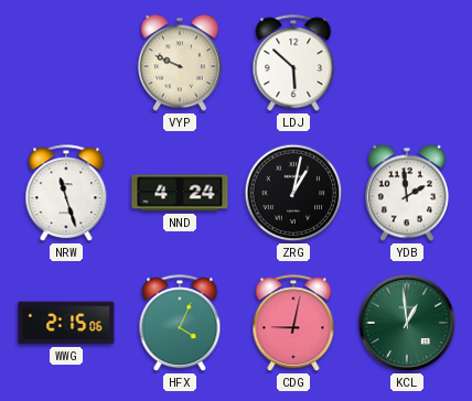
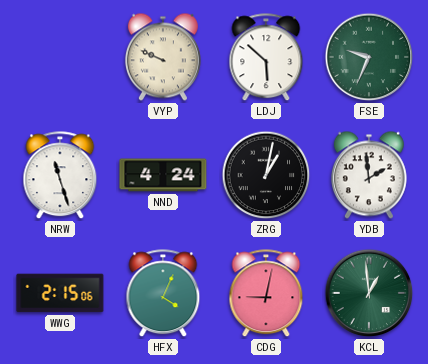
FSE: none -> 9:34
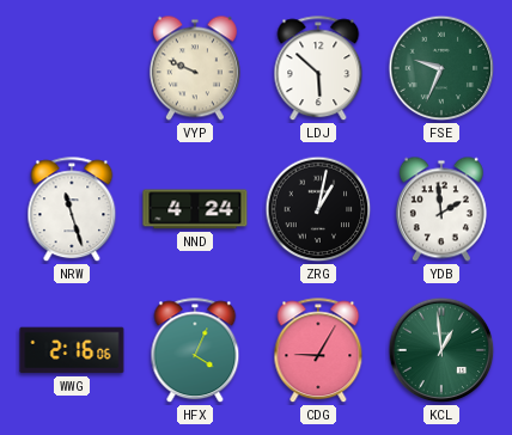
WWG: 2:15 -> 2:16
CDG: 9:02 -> 9:05
